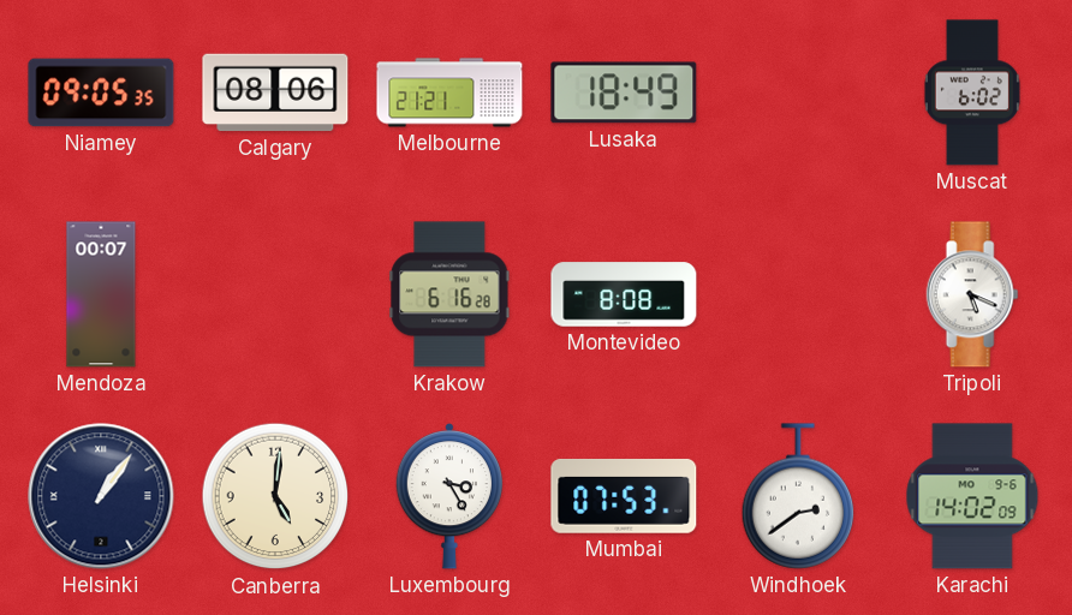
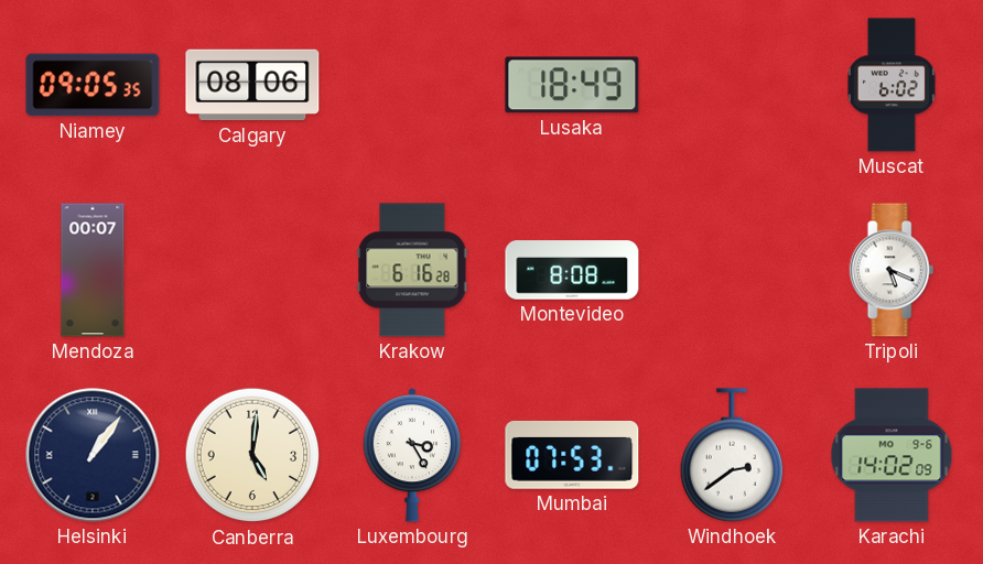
Melbourne: 21:21 -> none
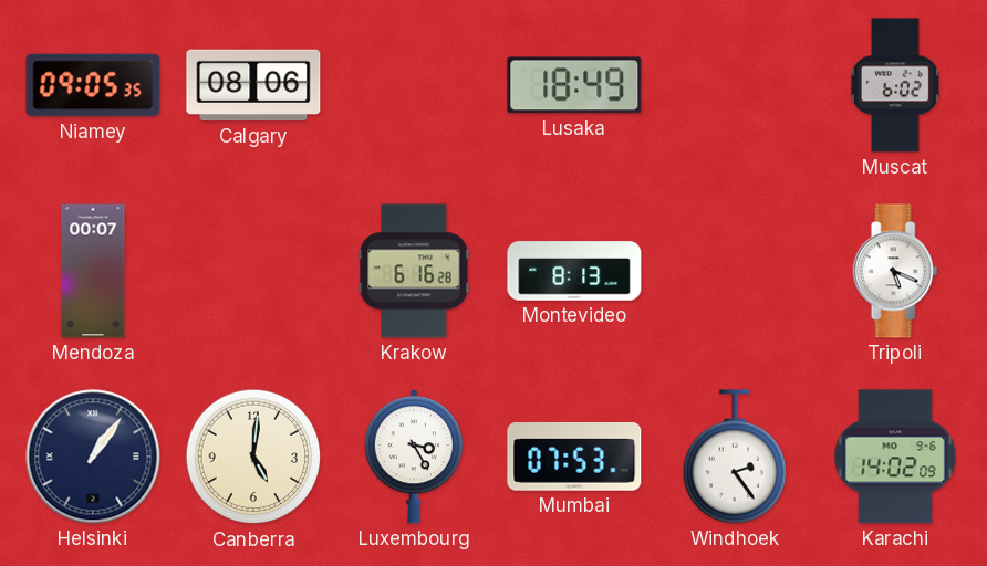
Montevideo: 8:08 -> 8:13
Windhoek: 2:39 -> 2:24
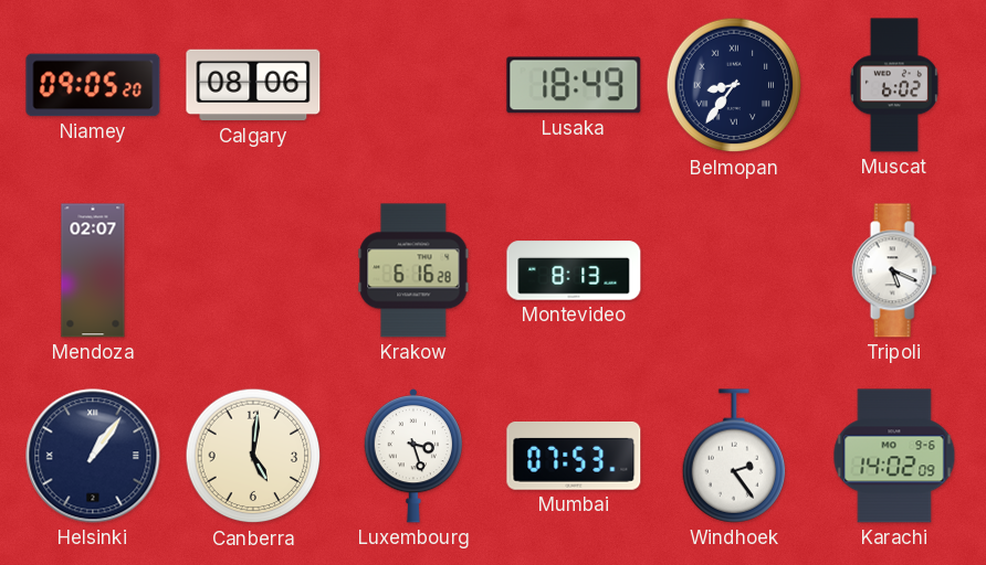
Niamey: 09:05:35 -> 09:05:20
Belmopan: none -> 8:36
Mendoza: 00:07 -> 02:07
Luxembourg: 3:25 -> 3:27
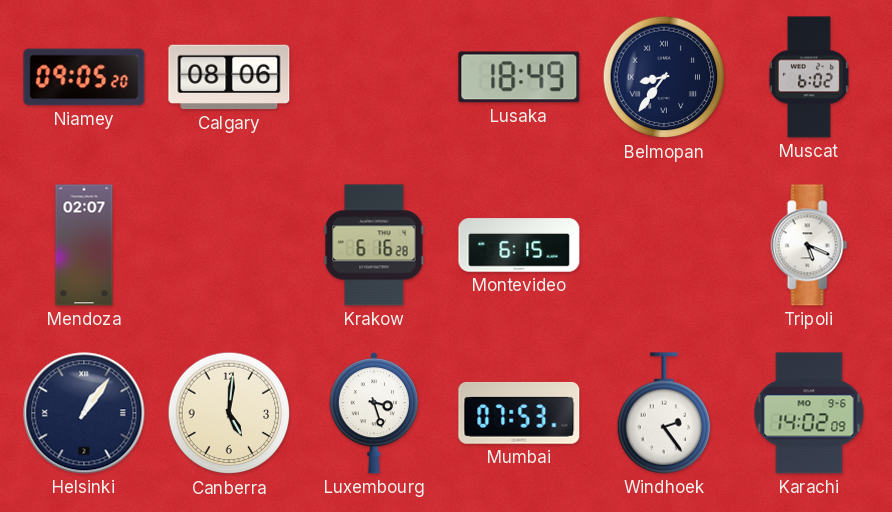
Montevideo: 8:13 -> 6:15
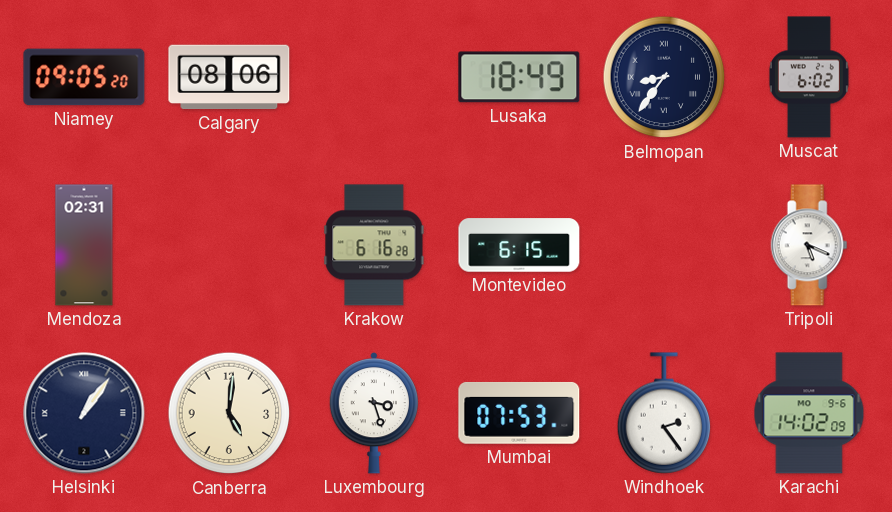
Mendoza: 02:07 -> 02:31
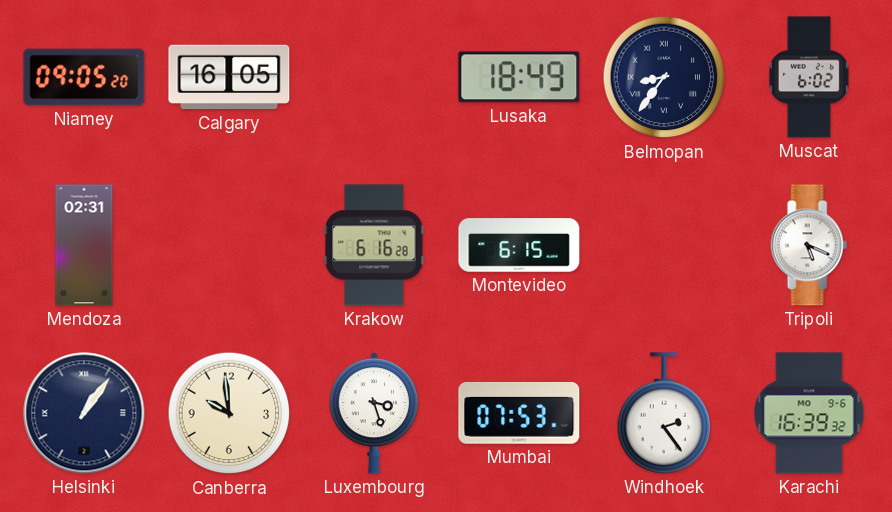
Calgary: 08:06 -> 16:05
Canberra: 5:01 -> 9:59
Karachi: 14:02 -> 16:39
